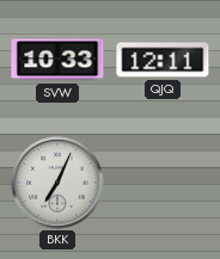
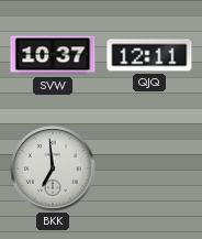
SVW: 10:33 -> 10:37
BKK: 7:04 -> 6:59
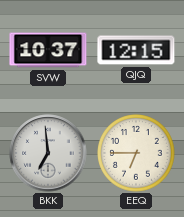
QJQ: 12:11 -> 12:15
EEQ: none -> 6:45
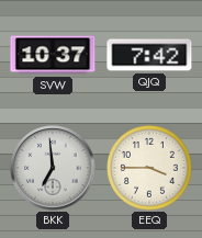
QJQ: 12:15 -> 7:42
EEQ: 6:45 -> 3:45
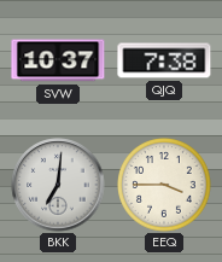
QJQ: 7:42 -> 7:38
BKK: 6:59 -> 7:01
